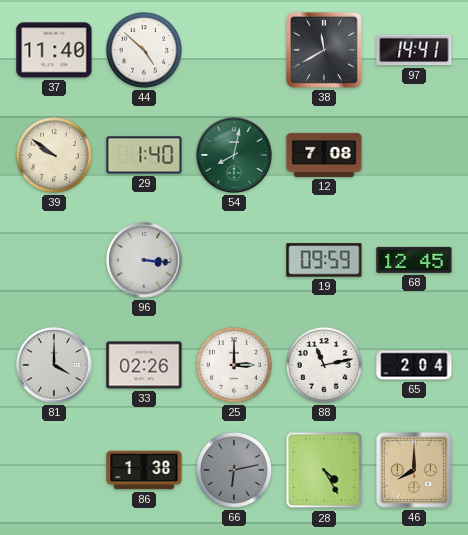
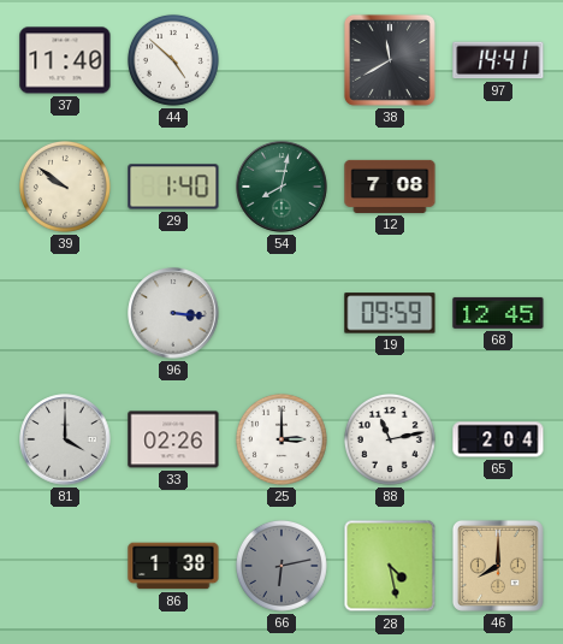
28: 4:25 -> 4:28
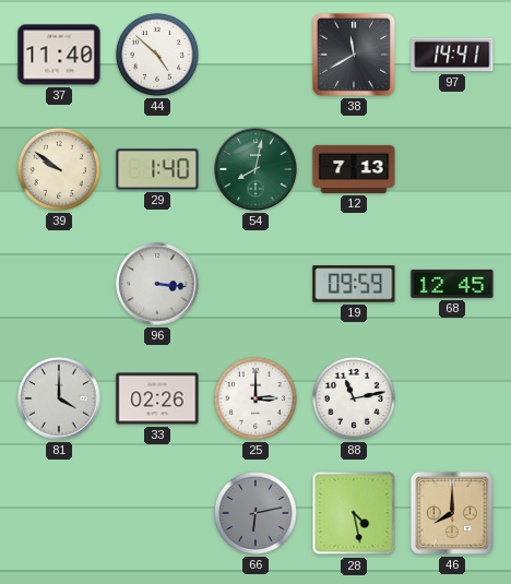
12: 7:08 -> 7:13
65: 2:04 -> none
86: 1:38 -> none
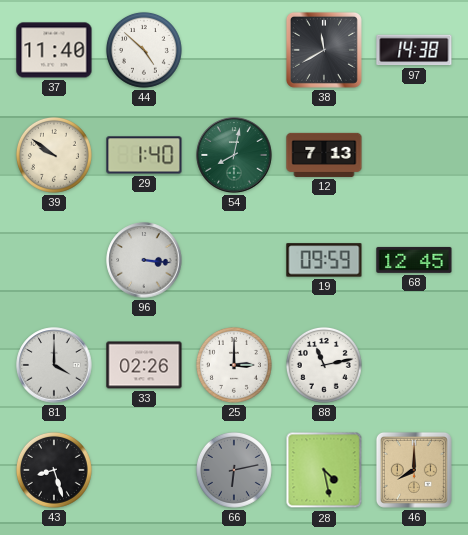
97: 14:41 -> 14:38
43: none -> 8:27
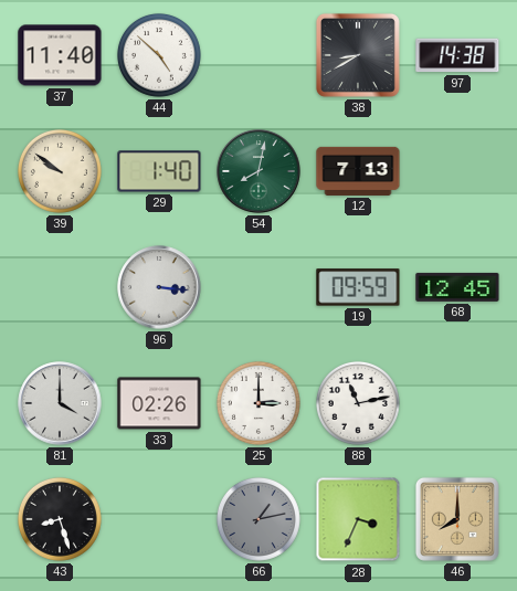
38: 11:40 -> 8:40
66: 6:13 -> 1:13
28: 4:28 -> 3:34
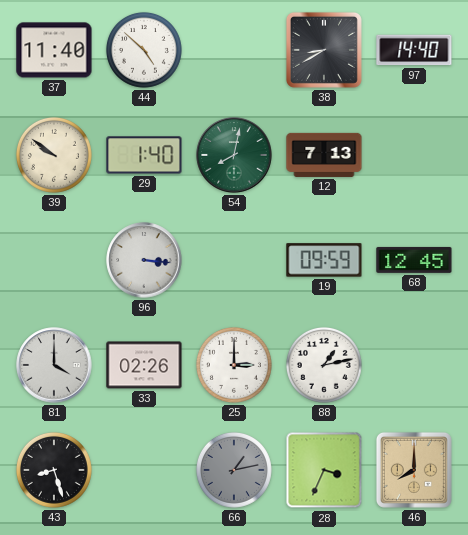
97: 14:38 -> 14:40
88: 11:13 -> 1:13
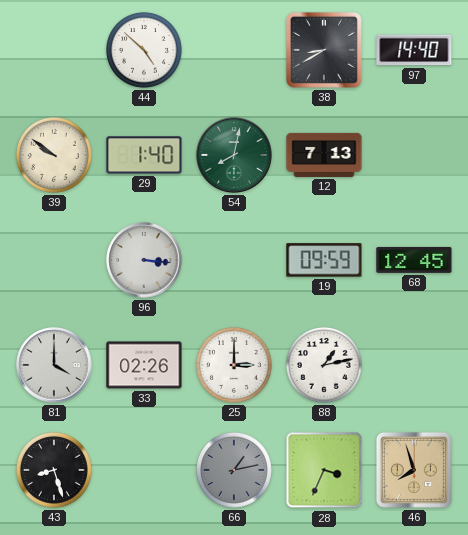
37: 11:40 -> none
46: 8:00 -> 7:57
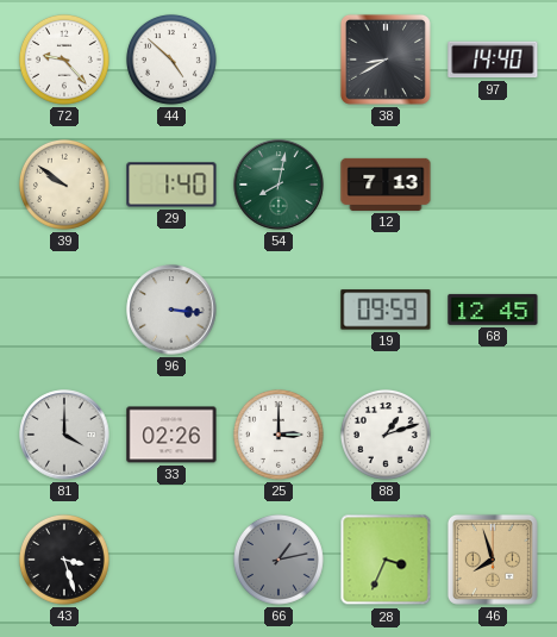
72: none -> 9:23
88: 1:13 -> 1:12
43: 8:27 -> 3:27
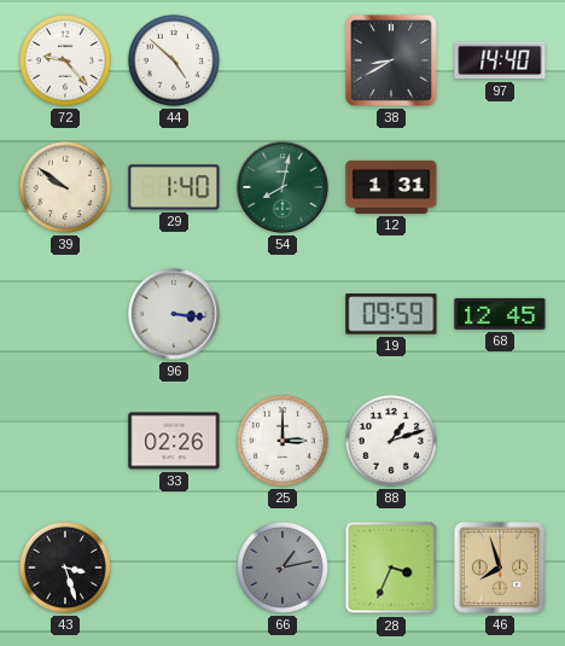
12: 7:13 -> 1:31
81: 4:00 -> none
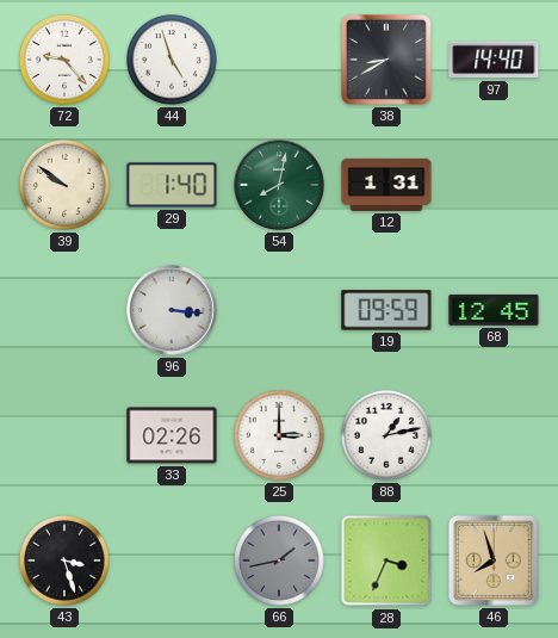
44: 4:52 -> 4:57
88: 1:12 -> 1:13
66: 1:13 -> 1:43
